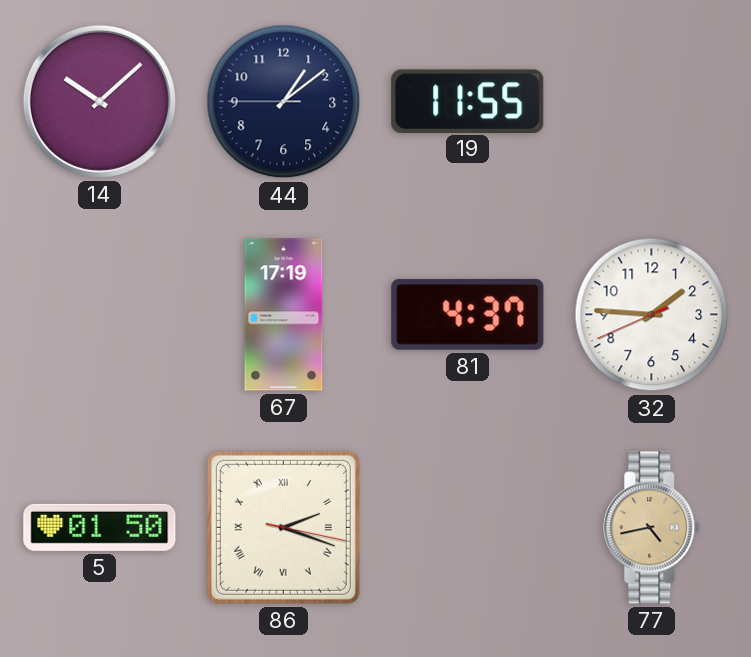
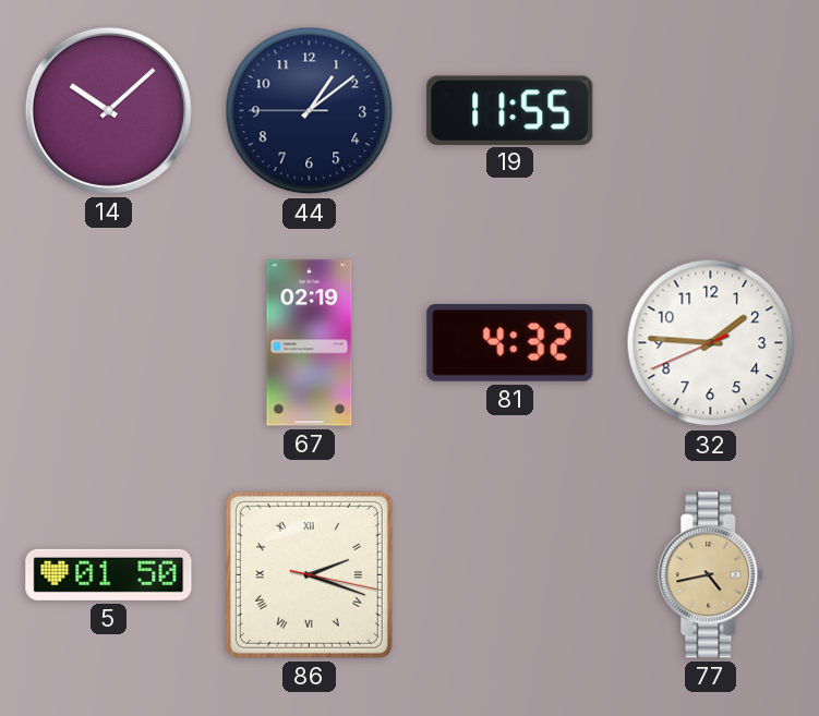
67: 17:19 -> 02:19
81: 4:37 -> 4:32
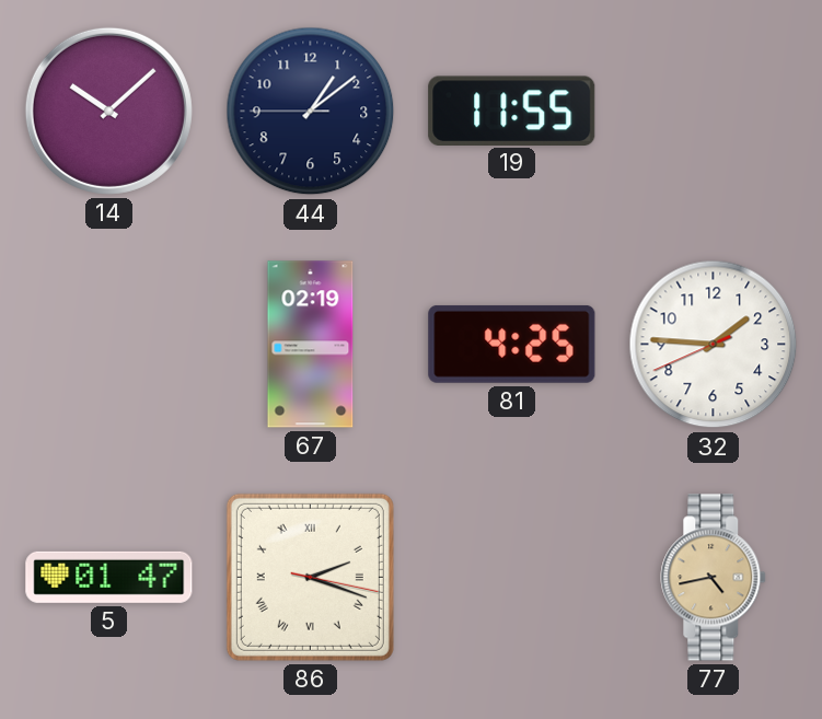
81: 4:32 -> 4:25
5: 01:50 -> 01:47
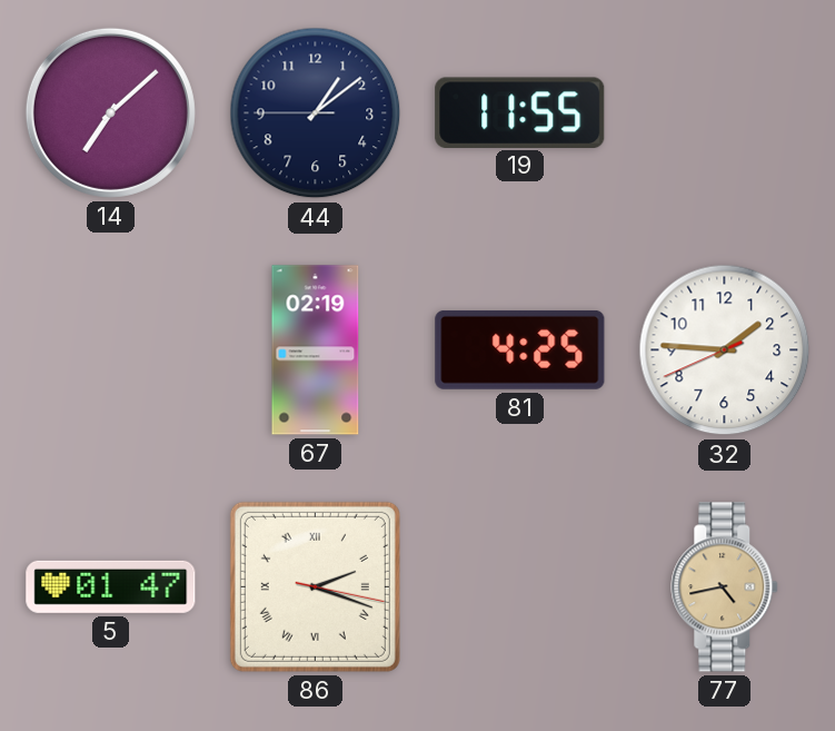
14: 10:08 -> 7:08
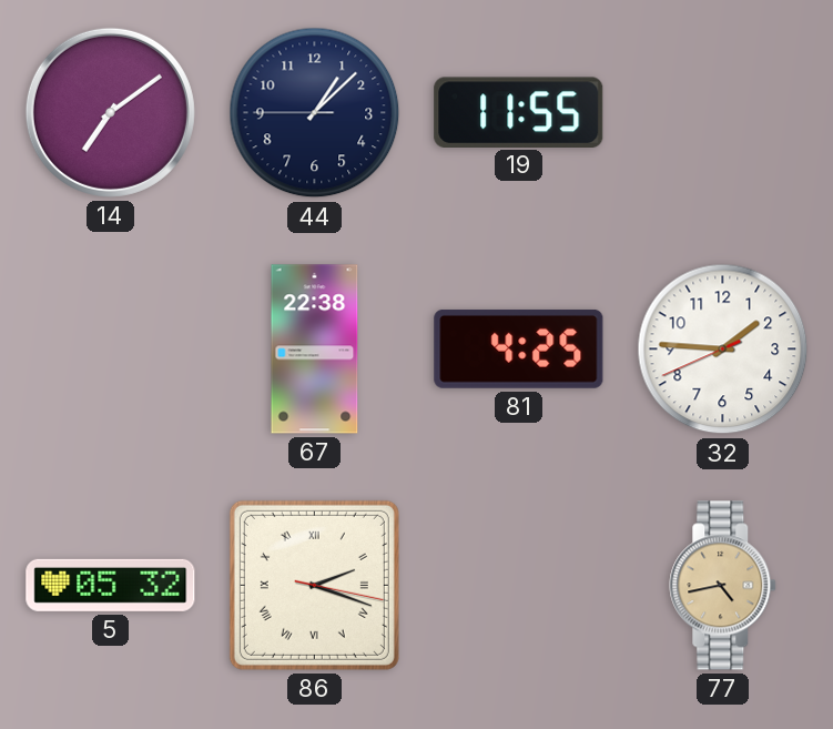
14: 7:08 -> 7:09
44: 1:08 -> 1:07
67: 02:19 -> 22:38
5: 01:47 -> 05:32
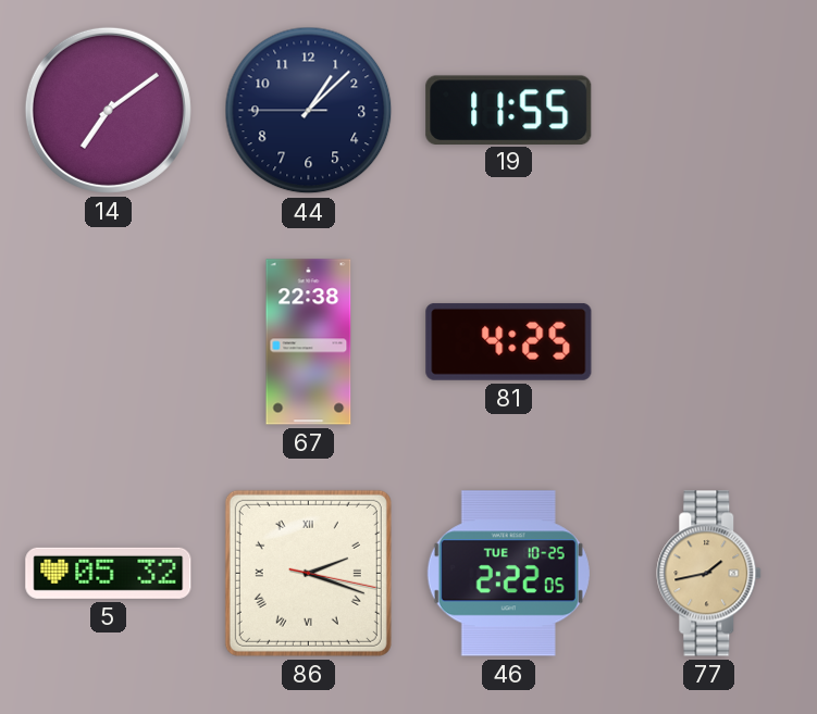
32: 1:45 -> none
46: none -> 2:22
77: 4:43 -> 1:43
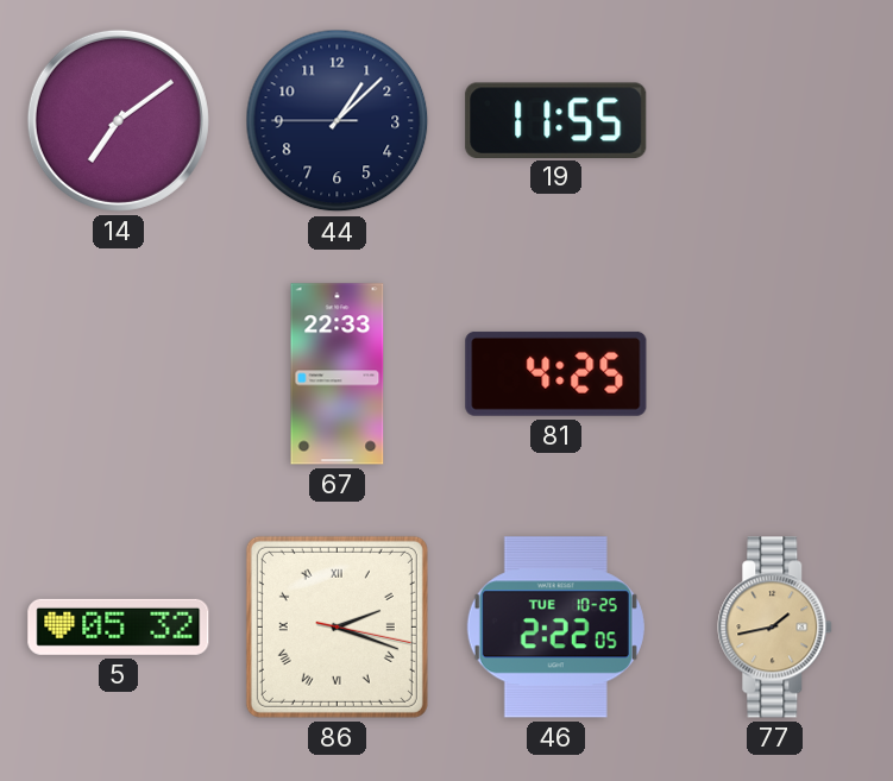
67: 22:38 -> 22:33
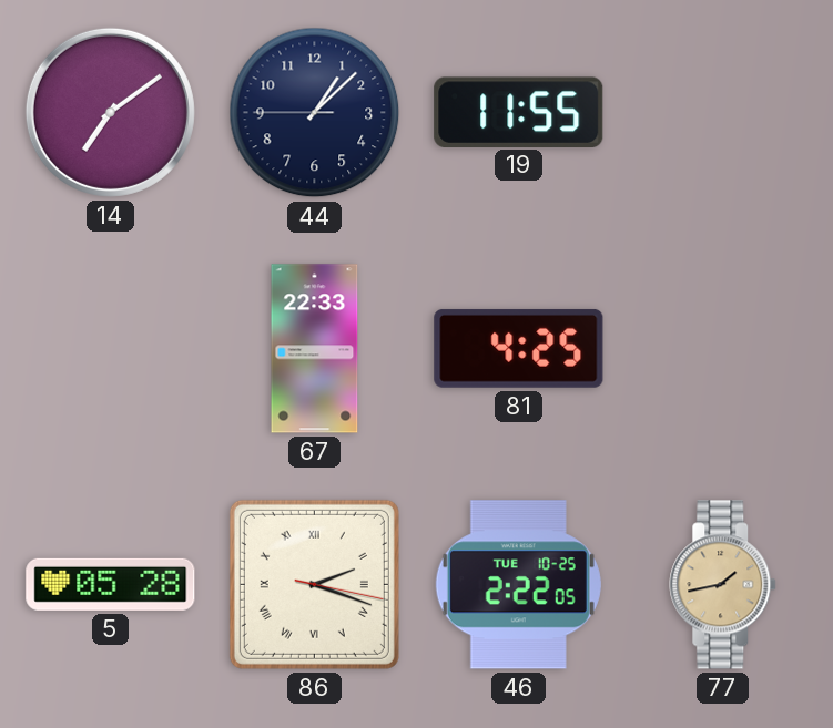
5: 05:32 -> 05:28
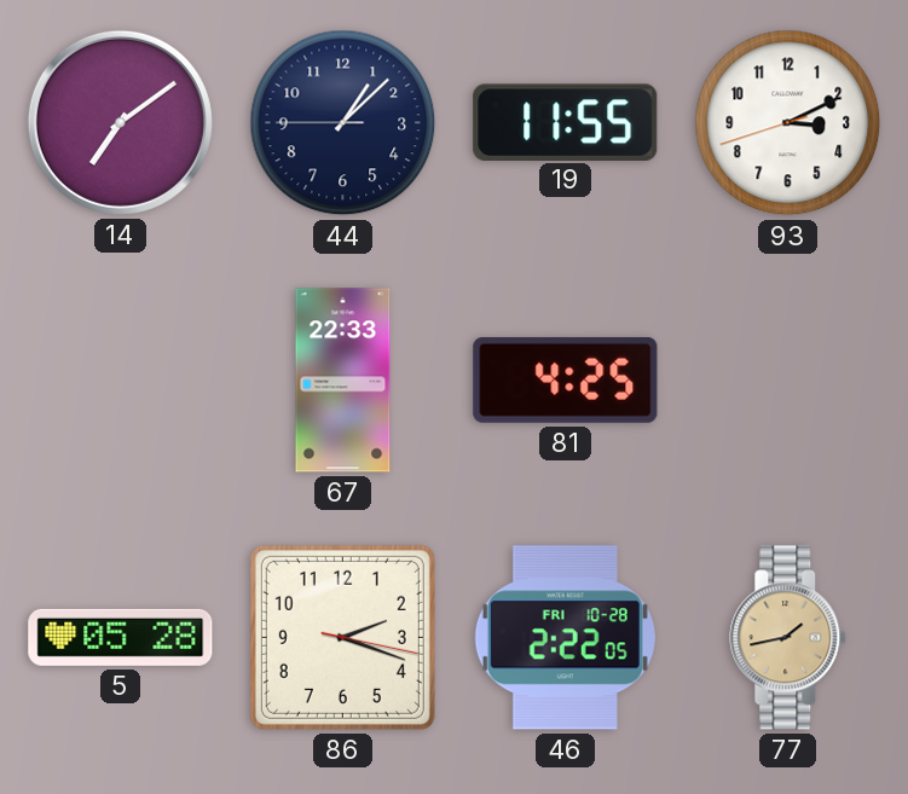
93: none -> 3:10
86 numerals: Roman -> Arabic
46 date: TUE 10-25 -> FRI 10-28
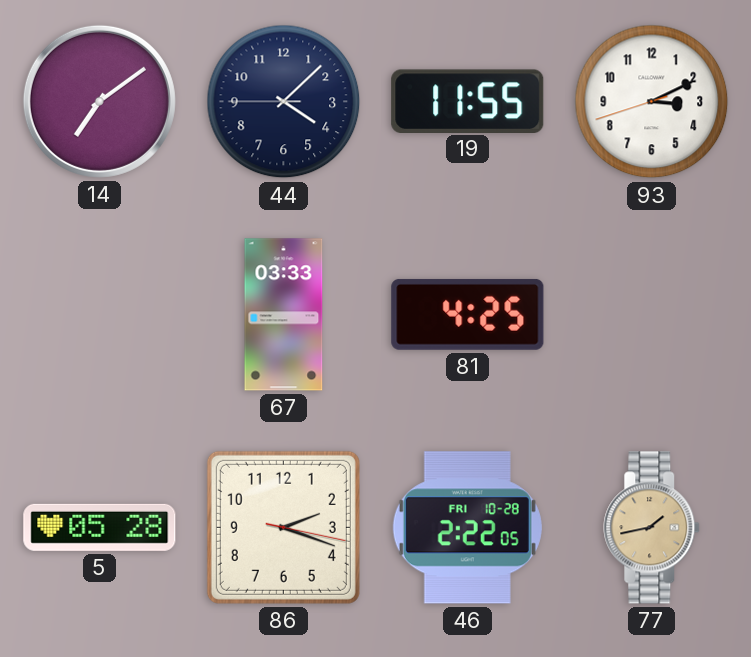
44: 1:07 -> 4:07
67: 22:33 -> 03:33
